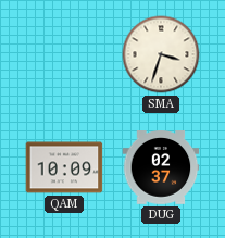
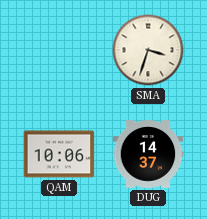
QAM: 10:09 -> 10:06
DUG: 02:37 -> 14:37
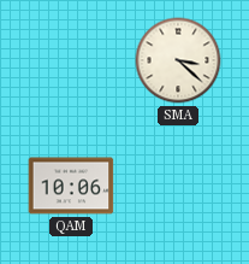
SMA: 3:33 -> 3:22
DUG: 14:37 -> none
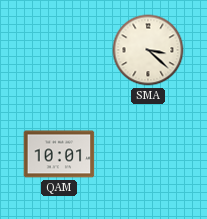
QAM: 10:06 -> 10:01
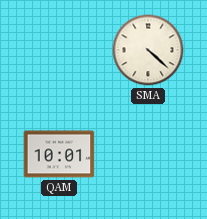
SMA: 3:22 -> 4:22
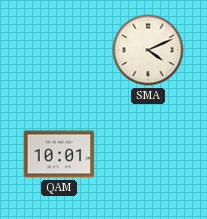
SMA: 4:22 -> 4:11
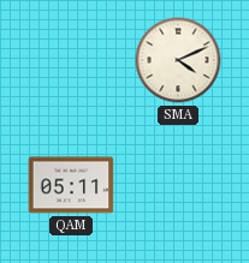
QAM: 10:01 -> 05:11
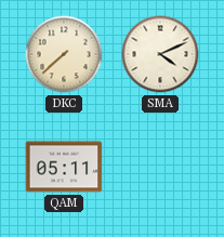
DKC: none -> 7:38
